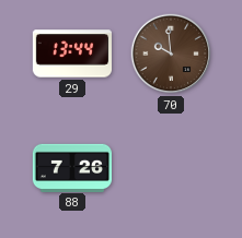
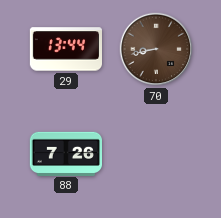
70: 9:59 -> 8:43
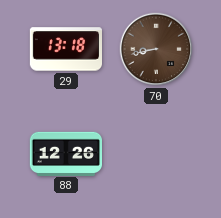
29: 13:44 -> 13:18
88: 7:26 -> 12:26
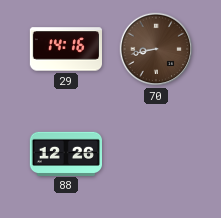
29: 13:18 -> 14:16
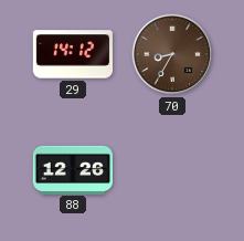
29: 14:16 -> 14:12
70: 8:43 -> 8:35
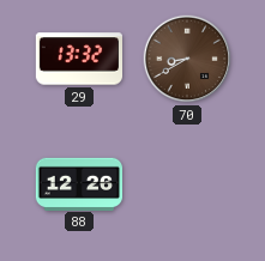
29: 14:12 -> 13:32
70: 8:35 -> 8:40
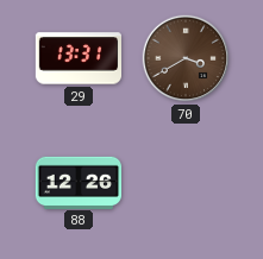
29: 13:32 -> 13:31
70: 8:40 -> 3:40
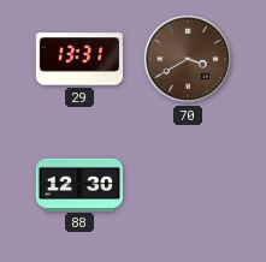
88: 12:26 -> 12:30
